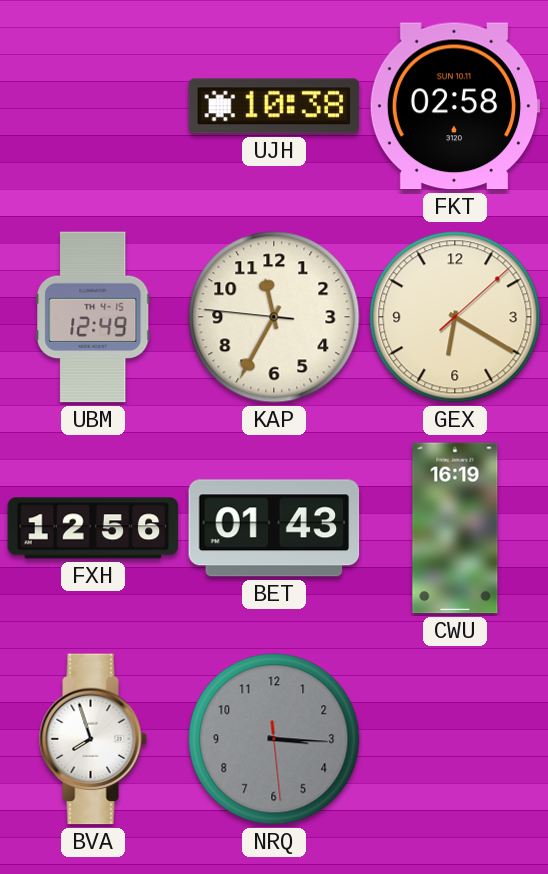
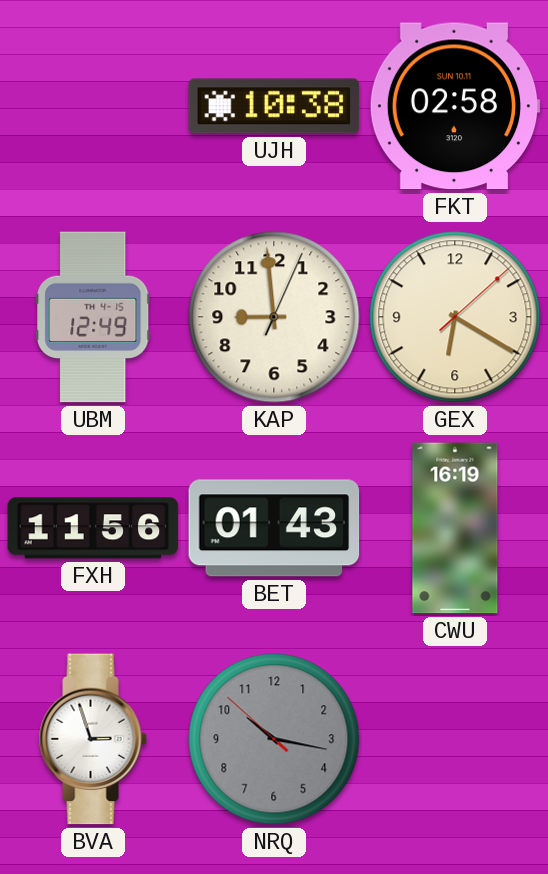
KAP: 11:34 -> 8:59
FXH: 12:56 -> 11:56
BVA: 7:57 -> 2:57
NRQ: 3:15 -> 10:16
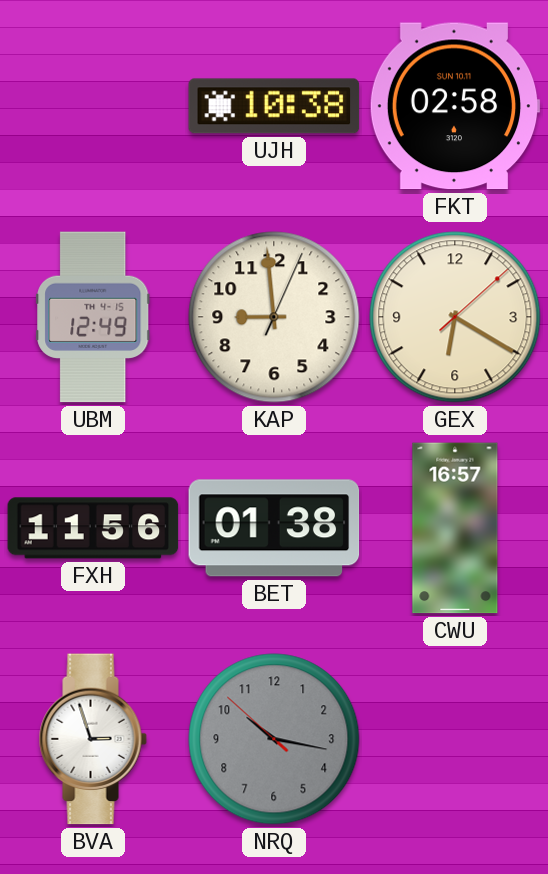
BET: 01:43 -> 01:38
CWU: 16:19 -> 16:57
